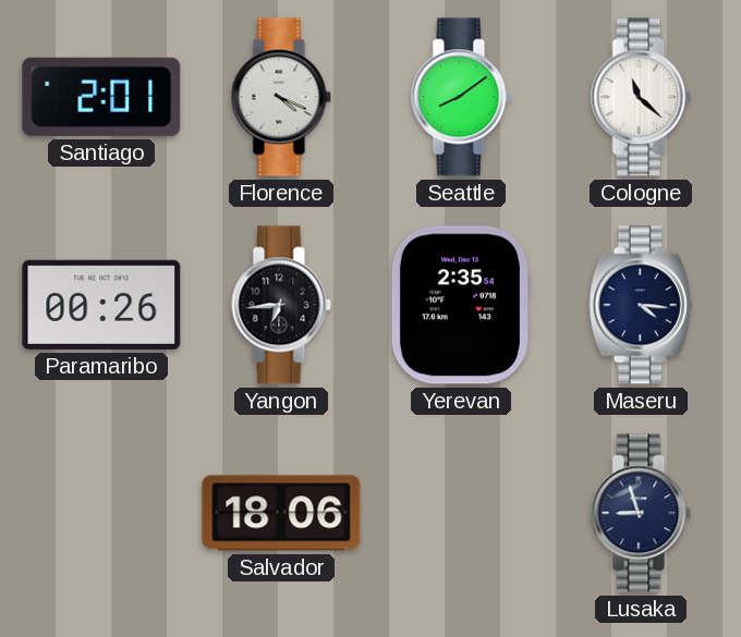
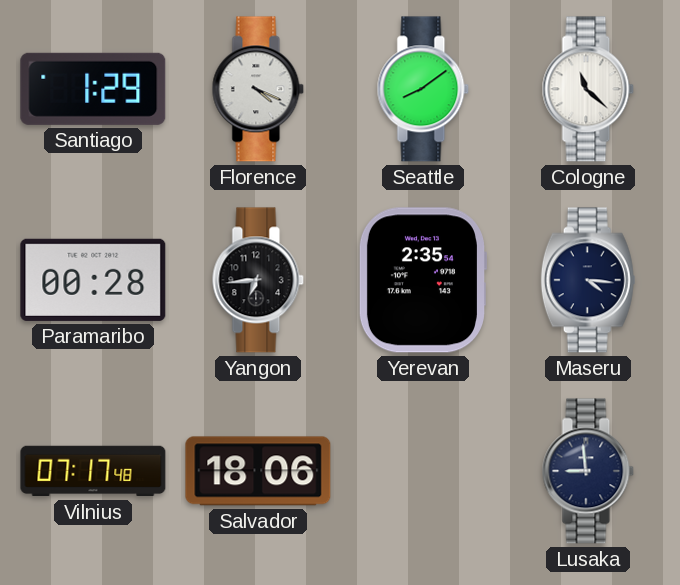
Santiago: 2:01 -> 1:29
Paramaribo: 00:26 -> 00:28
Vilnius: none -> 07:17
Lusaka: 8:57 -> 8:59
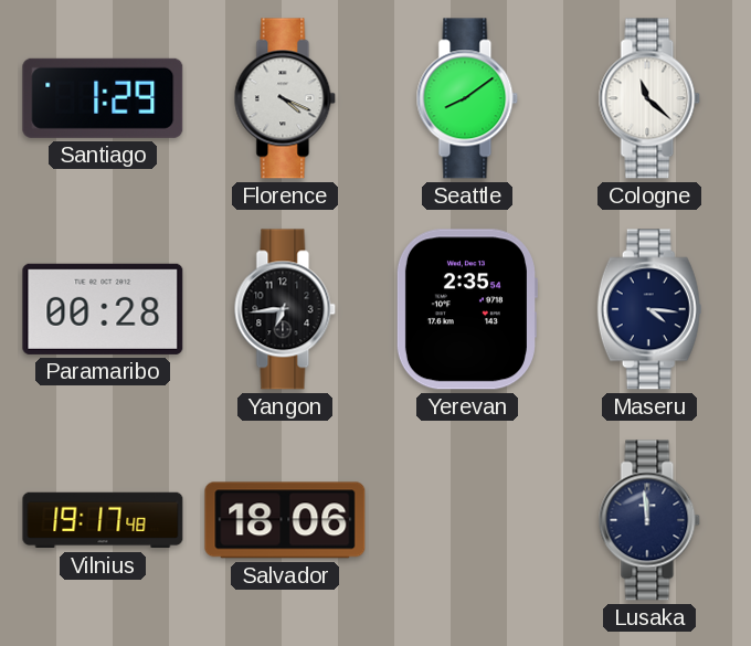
Vilnius: 07:17 -> 19:17
Lusaka: 8:59 -> 11:59
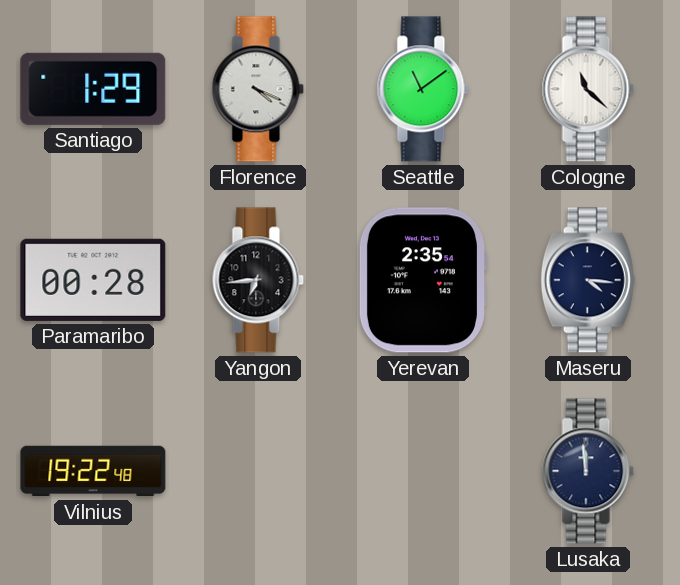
Seattle: 8:09 -> 11:09
Vilnius: 19:17 -> 19:22
Salvador: 18:06 -> none
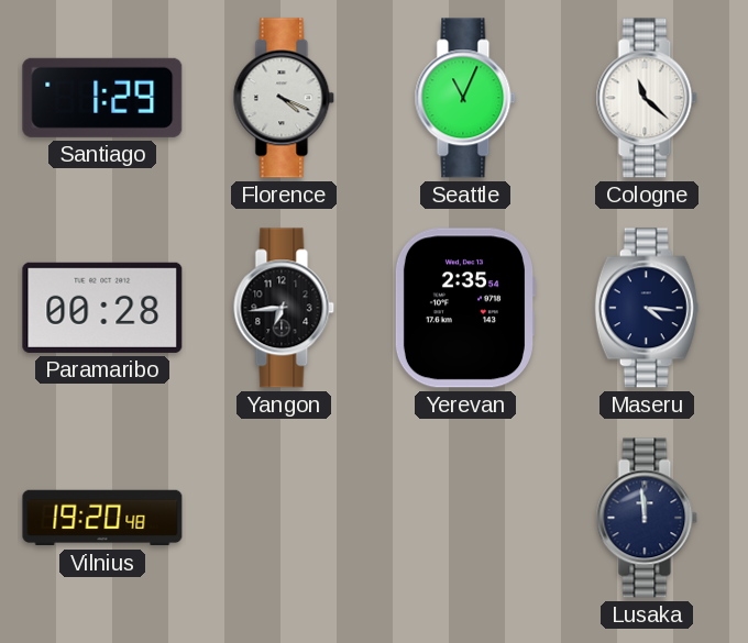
Seattle: 11:09 -> 11:04
Vilnius: 19:22 -> 19:20
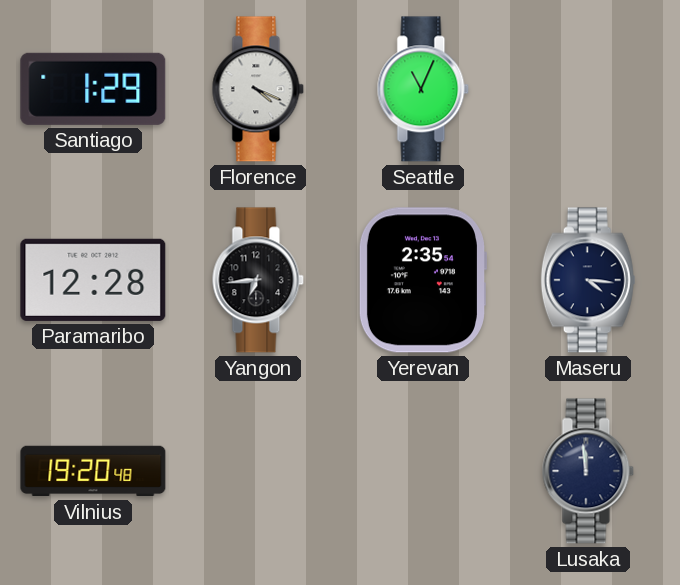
Cologne: 11:22 -> none
Paramaribo: 00:28 -> 12:28
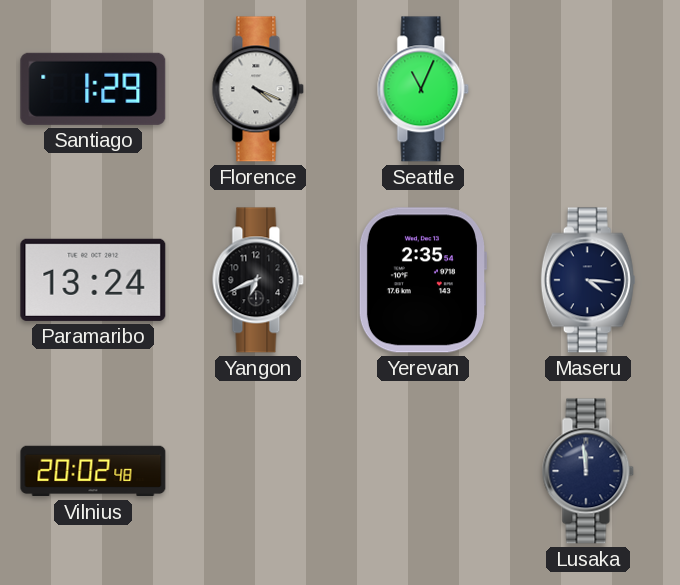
Paramaribo: 12:28 -> 13:24
Yangon: 6:44 -> 6:41
Vilnius: 19:20 -> 20:02
